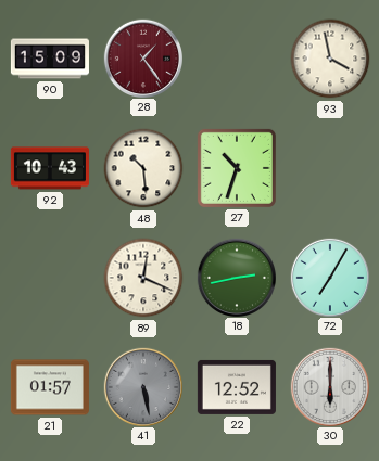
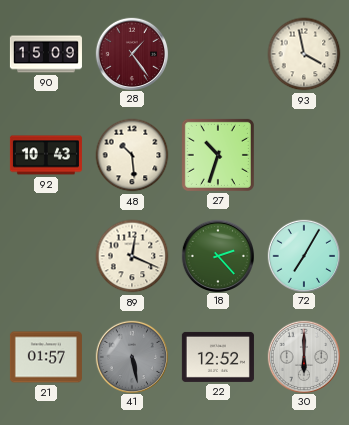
18: 2:43 -> 2:23
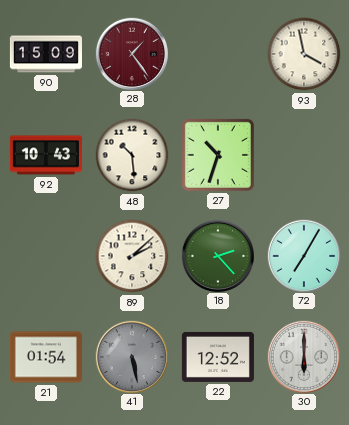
89: 12:19 -> 2:08
21: 01:57 -> 01:54
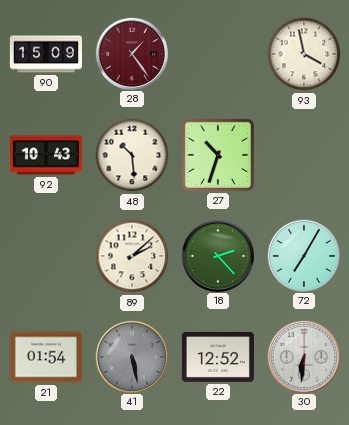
30: 6:00 -> 6:31
